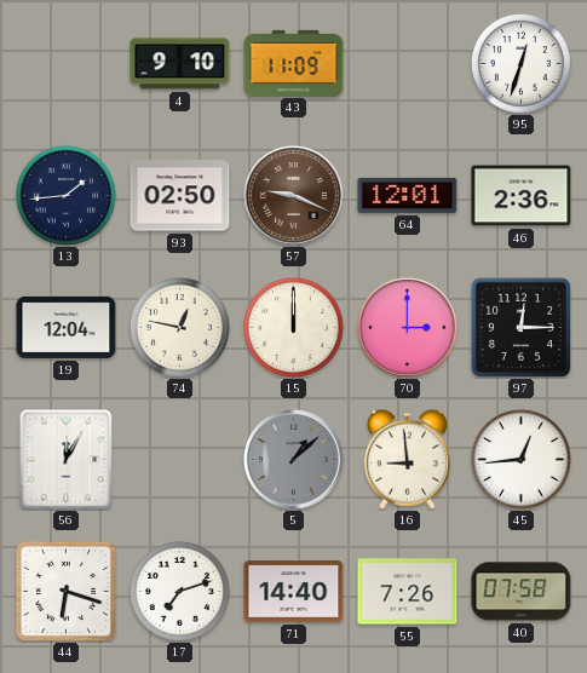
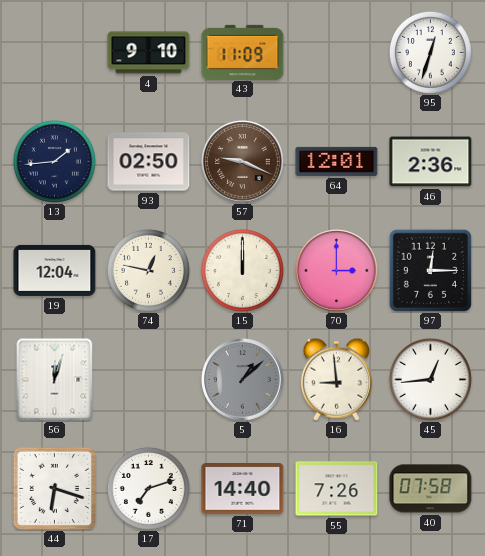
56: 12:05 -> 12:03
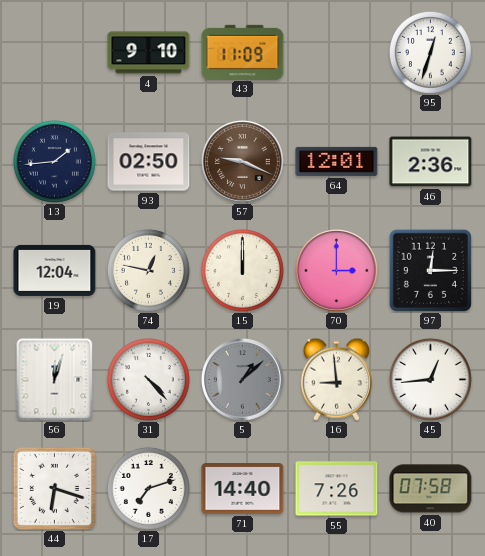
31: none -> 4:23
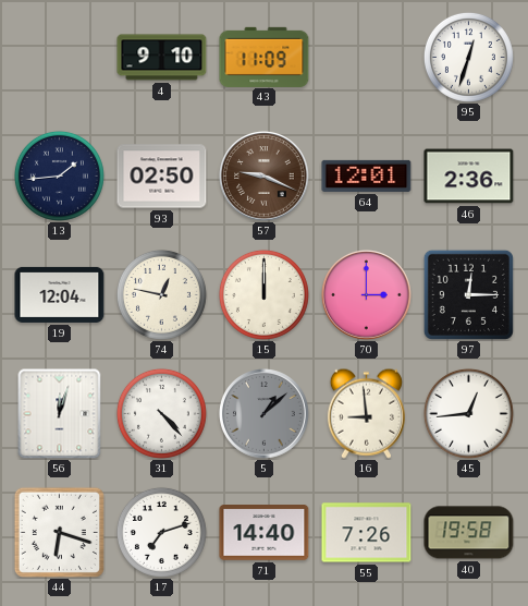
40: 07:58 -> 19:58
